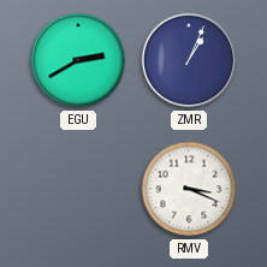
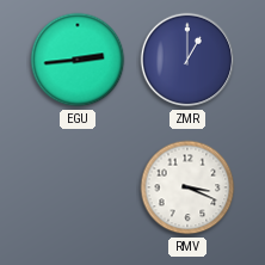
EGU: 2:40 -> 2:44
ZMR: 1:04 -> 1:00
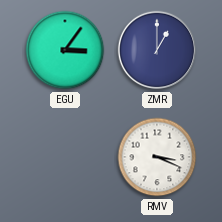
EGU: 2:44 -> 3:06
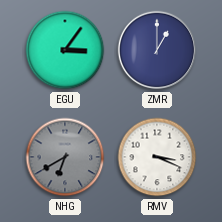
NHG: none -> 6:40
